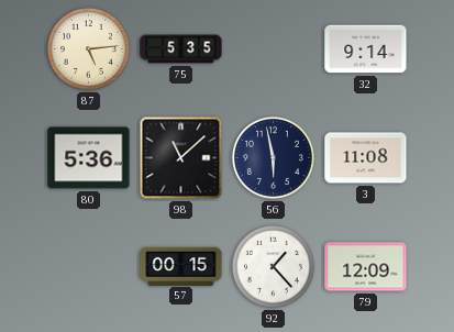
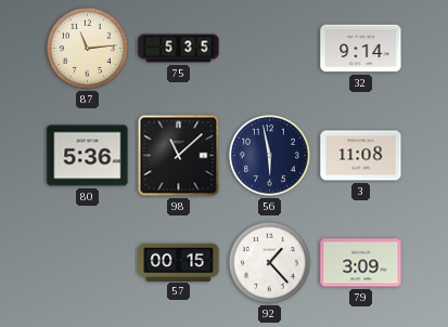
87: 5:14 -> 11:14
79: 12:09 -> 3:09
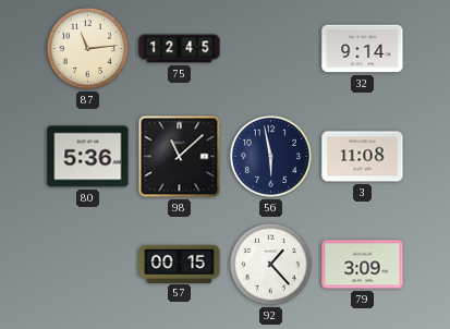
75: 5:35 -> 12:45
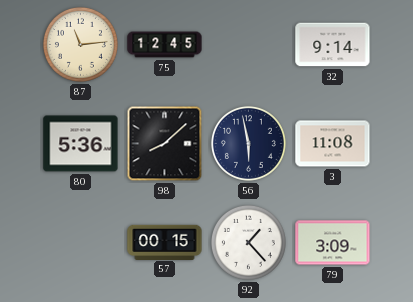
98: 11:08 -> 8:08
